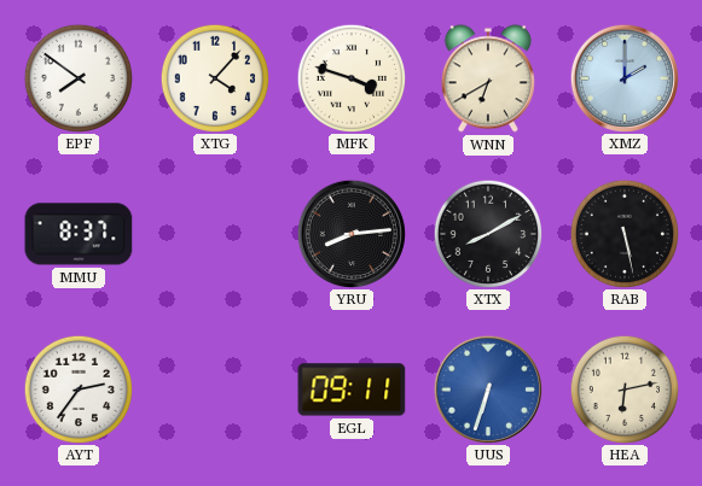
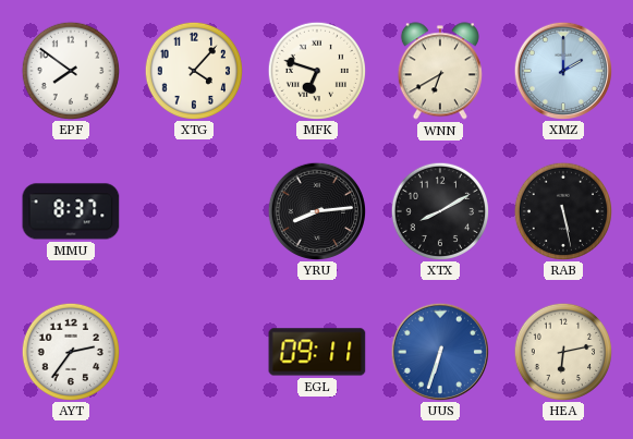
MFK: 3:48 -> 6:48
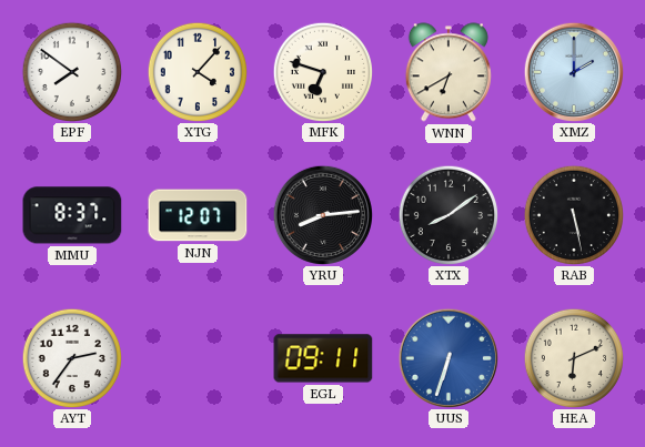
NJN: none -> 12:07
XTX: 8:10 -> 8:09
HEA: 6:13 -> 6:11
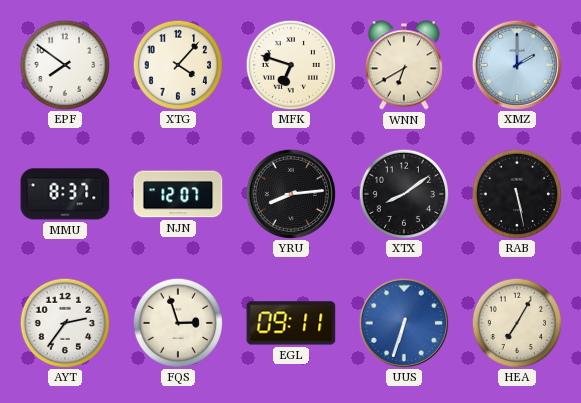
FQS: none -> 2:57
HEA: 6:11 -> 7:05
